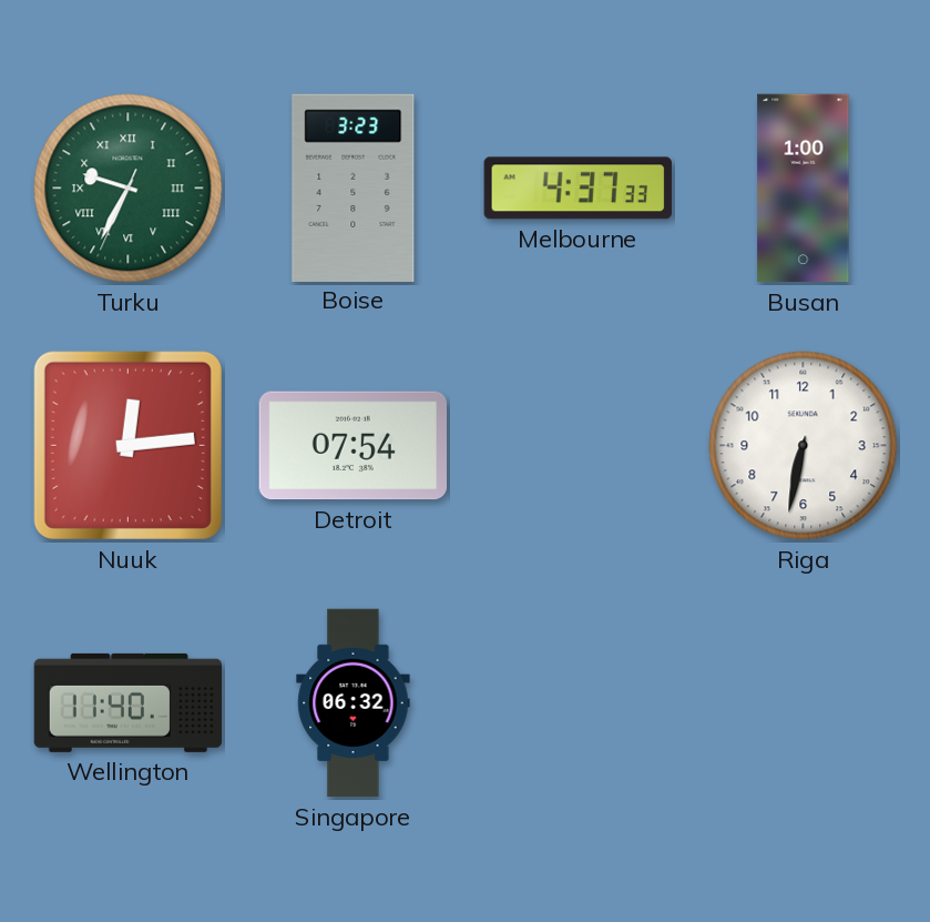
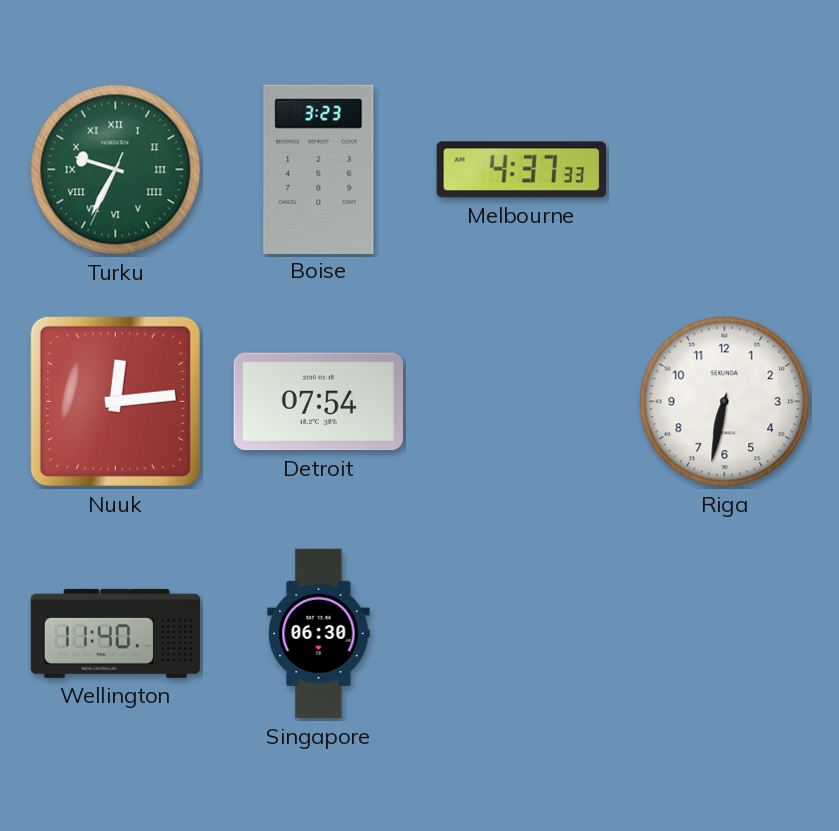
Busan: 1:00 -> none
Singapore: 06:32 -> 06:30
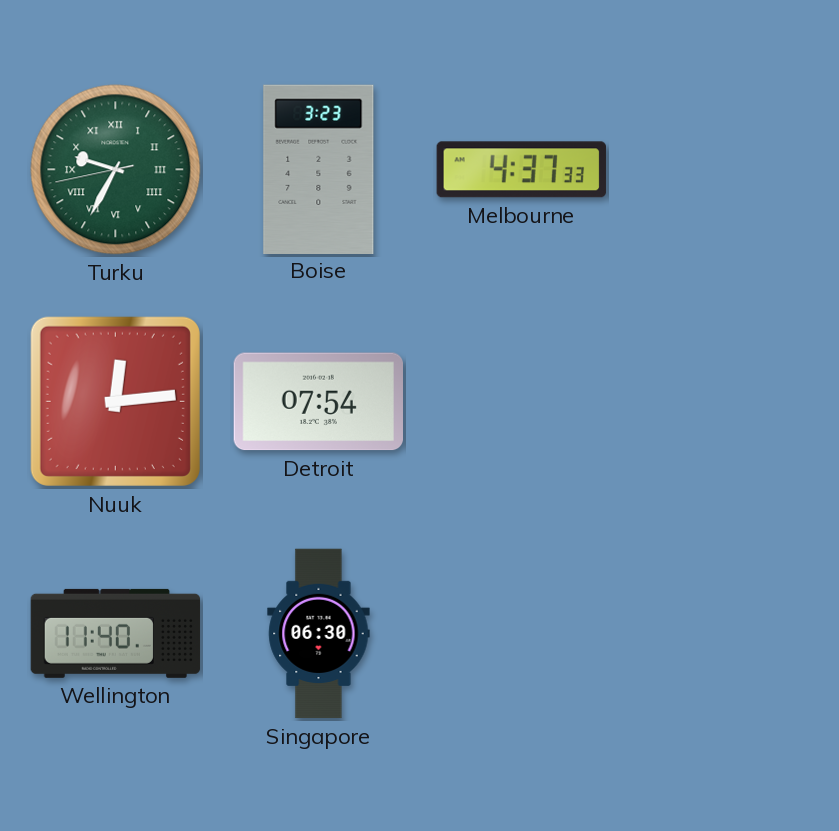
Turku: 9:34:34 -> 9:34:43
Riga: 6:32 -> none
